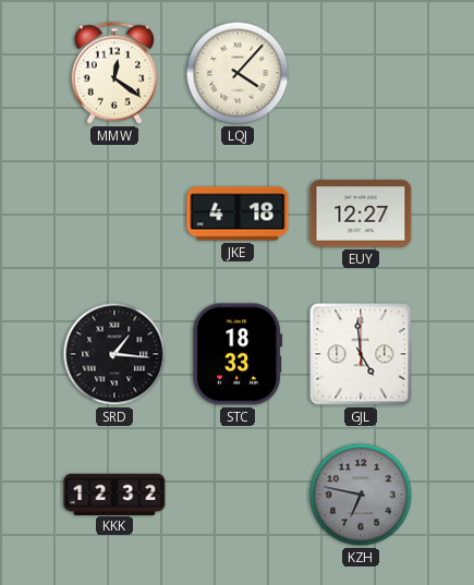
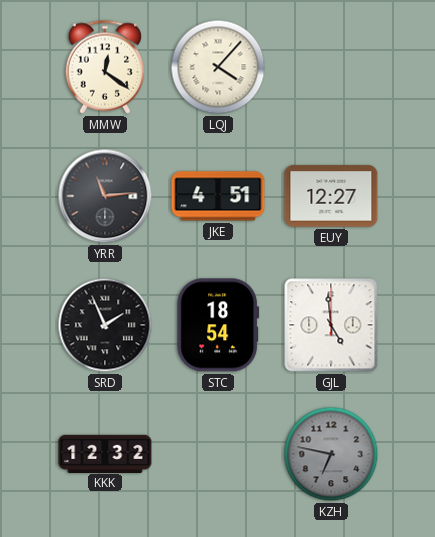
YRR: none -> 11:14
JKE: 4:18 -> 4:51
SRD: 1:16 -> 1:56
STC: 18:33 -> 18:54
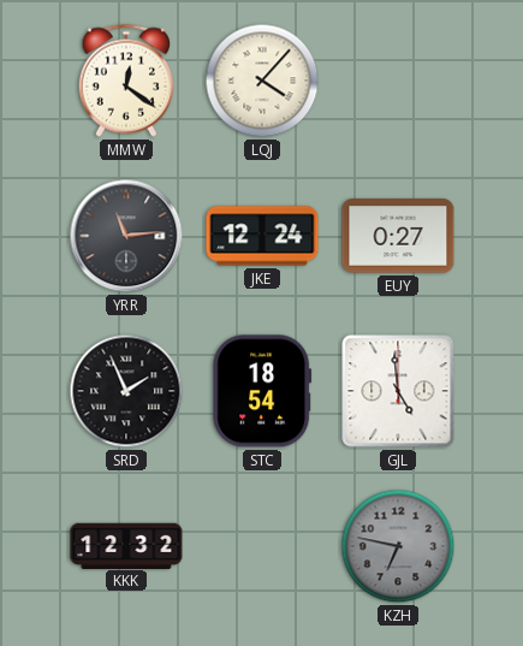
JKE: 4:51 -> 12:24
EUY: 12:27 -> 0:27
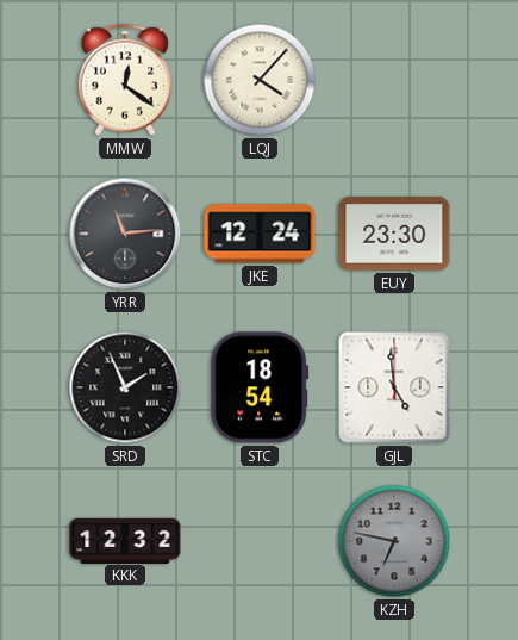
EUY: 0:27 -> 23:30
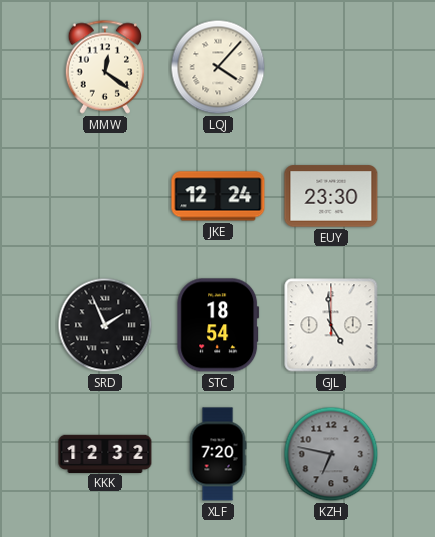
YRR: 11:14 -> none
XLF: none -> 7:20
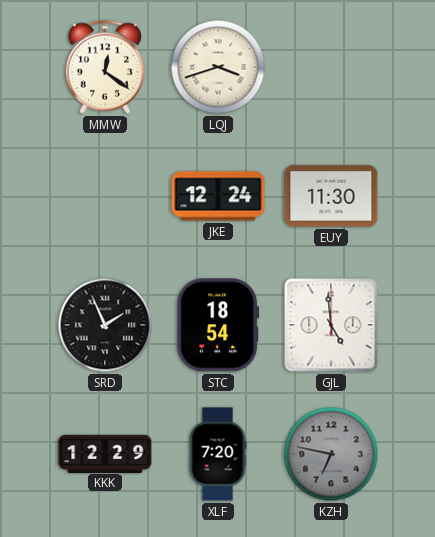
LQJ: 4:07 -> 3:42
EUY: 23:30 -> 11:30
KKK: 12:32 -> 12:29
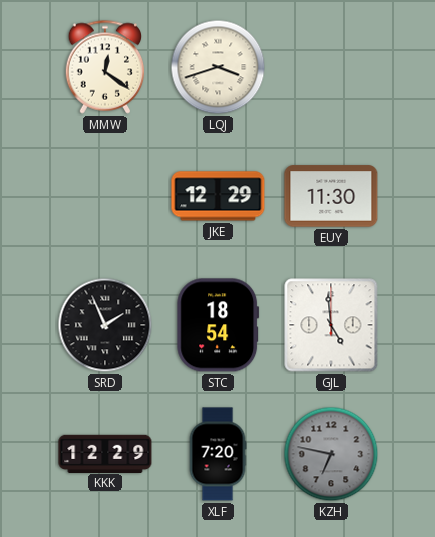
JKE: 12:24 -> 12:29
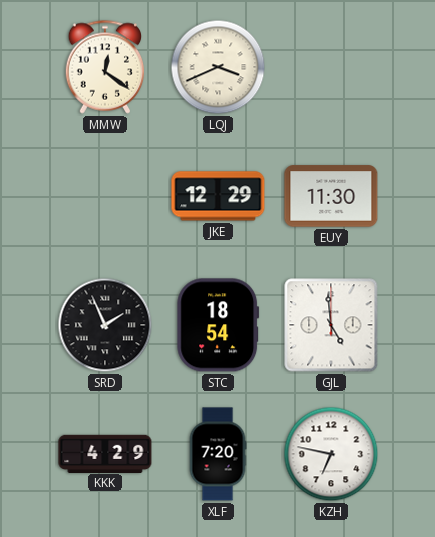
LQJ: 3:42 -> 3:41
KKK: 12:29 -> 4:29
KZH dial: grey -> white
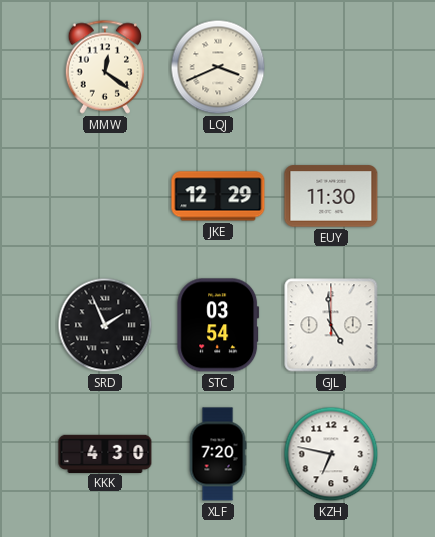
STC: 18:54 -> 03:54
KKK: 4:29 -> 4:30
